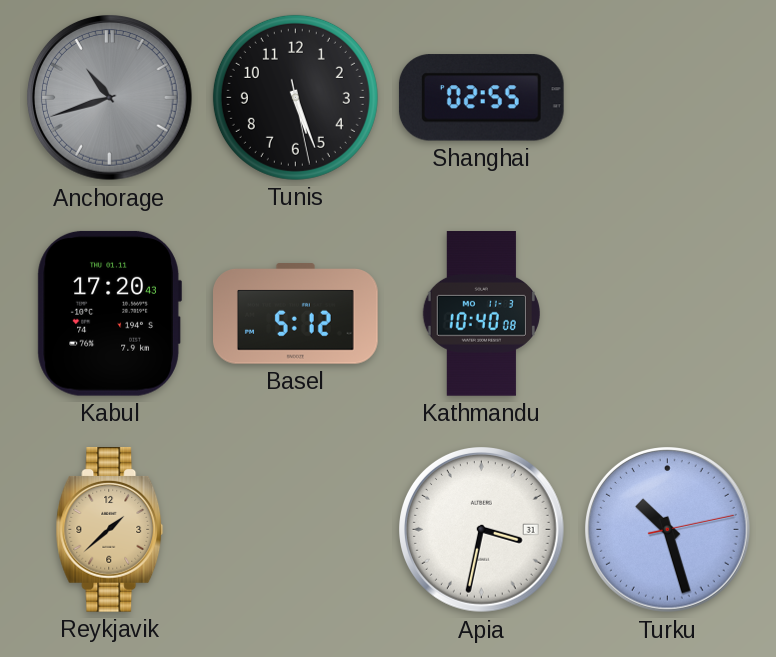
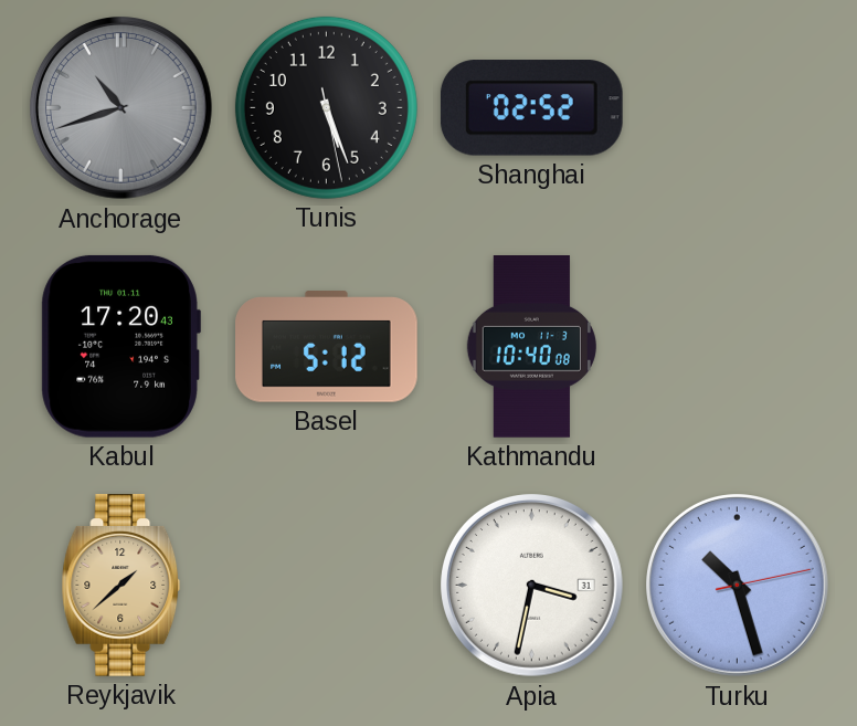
Shanghai: 02:55 -> 02:52
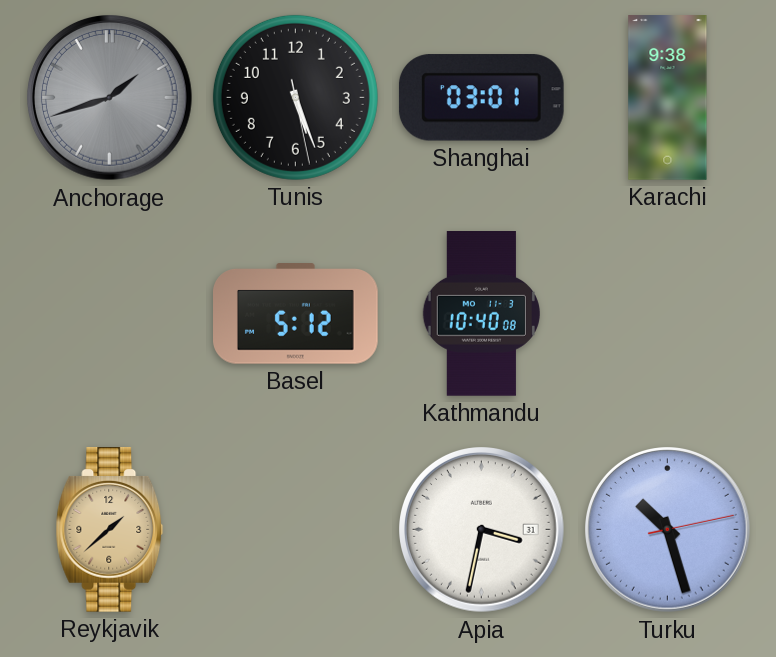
Anchorage: 10:42 -> 1:42
Shanghai: 02:52 -> 03:01
Karachi: none -> 9:38
Kabul: 17:20 -> none
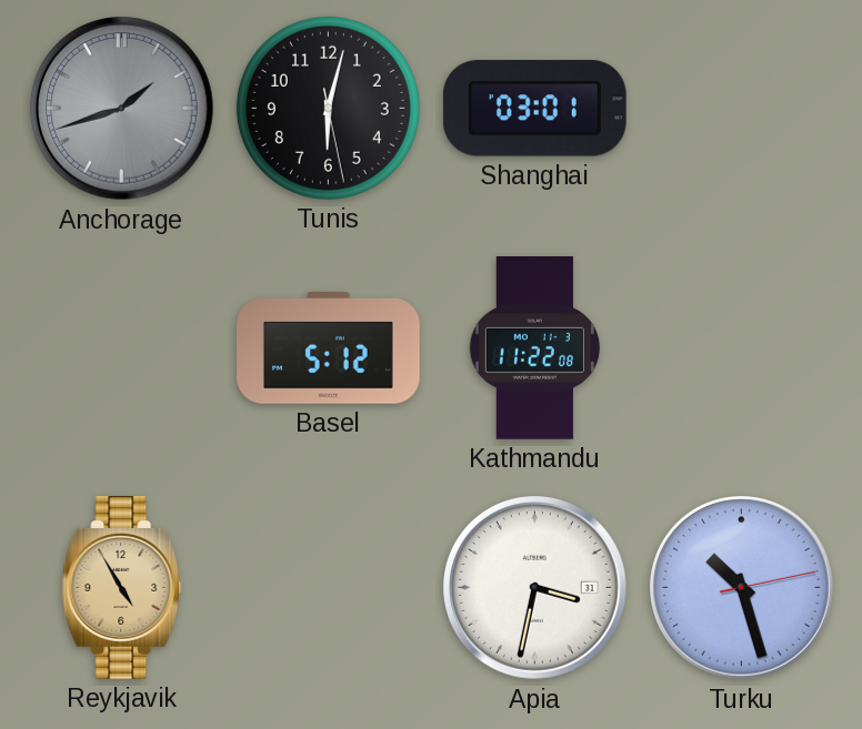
Tunis: 5:26 -> 6:02
Karachi: 9:38 -> none
Kathmandu: 10:40 -> 11:22
Reykjavik: 1:38 -> 4:55
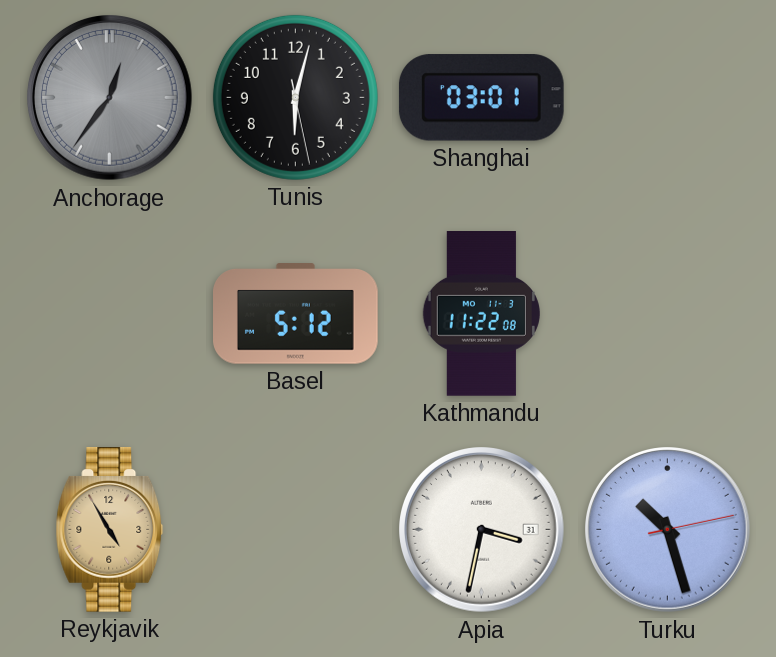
Anchorage: 1:42 -> 12:36
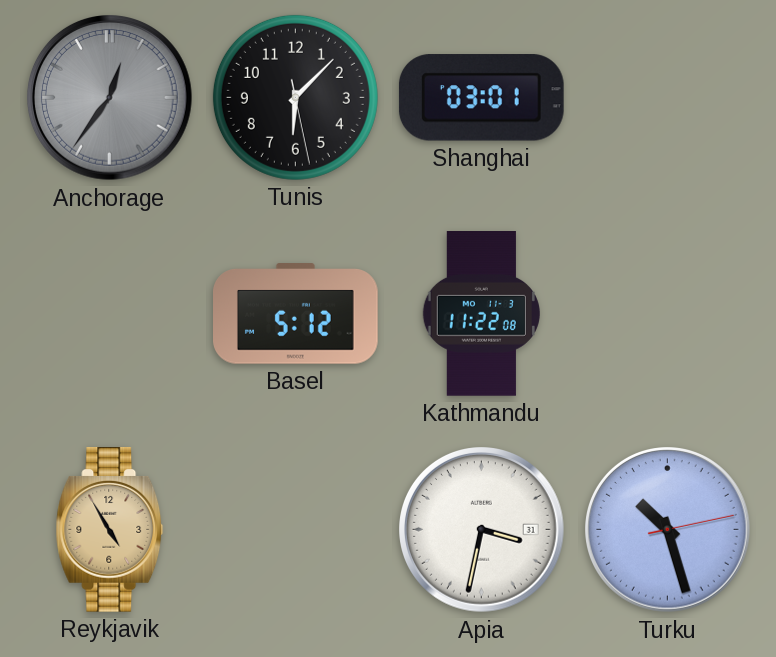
Tunis: 6:02 -> 6:07
